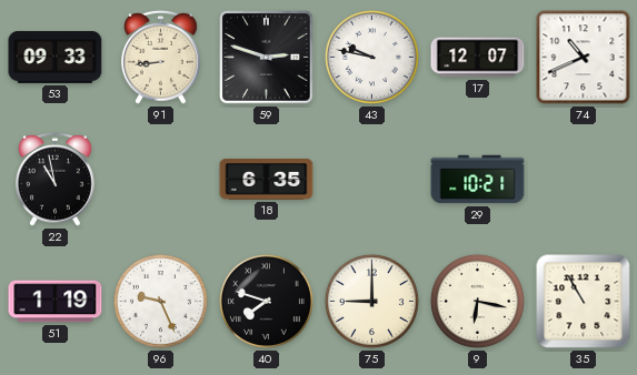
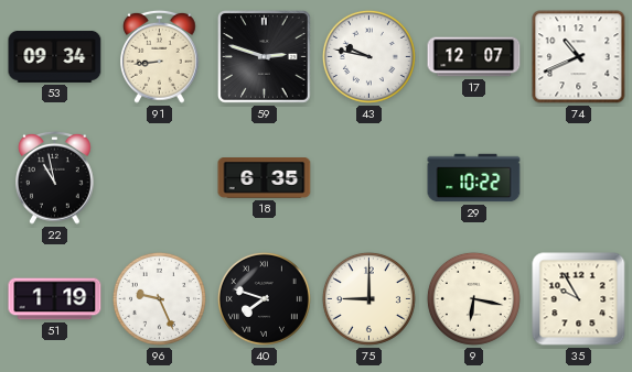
53: 09:33 -> 09:34
29: 10:21 -> 10:22
35: 10:55 -> 9:55
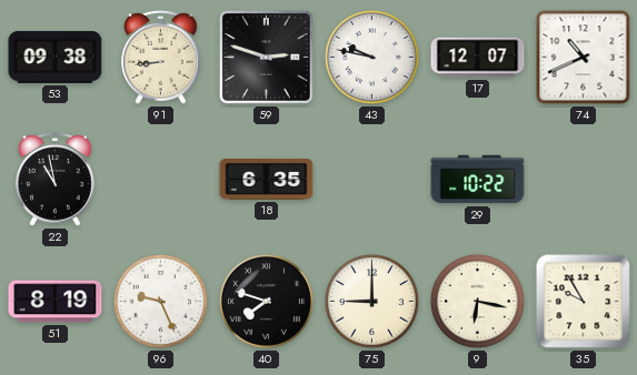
53: 09:34 -> 09:38
51: 1:19 -> 8:19
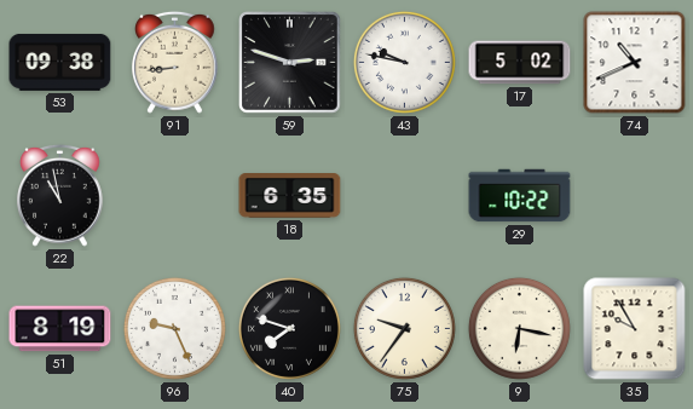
17: 12:07 -> 5:02
75: 9:00 -> 9:36
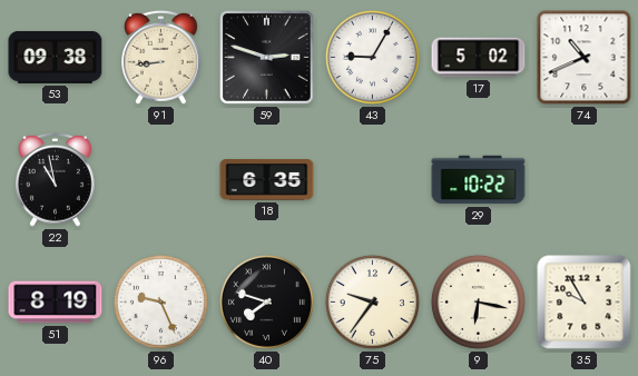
43: 9:47 -> 9:05
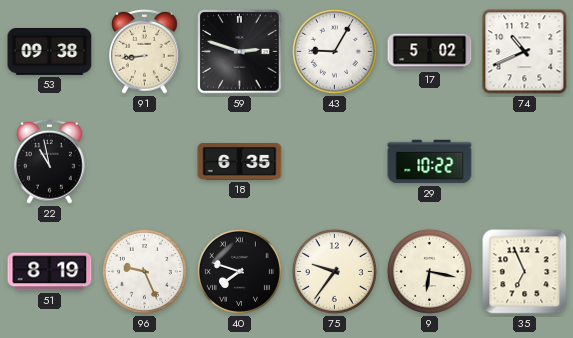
35: 9:55 -> 6:56
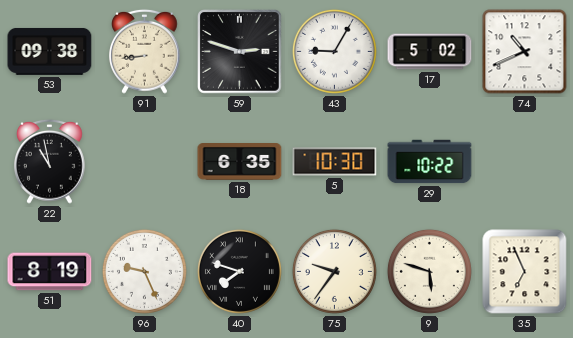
5: none -> 10:30
9: 6:17 -> 5:48
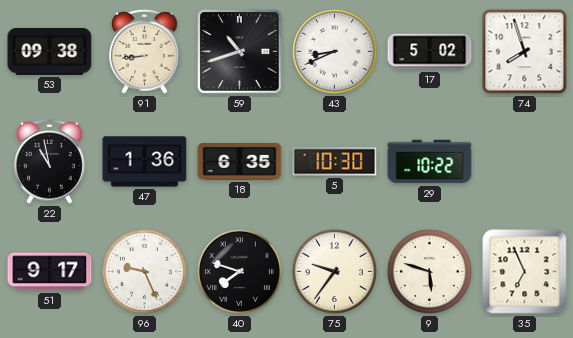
59: 2:48 -> 10:42
43: 9:05 -> 8:41
74: 10:41 -> 7:57
47: none -> 1:36
51: 8:19 -> 9:17
